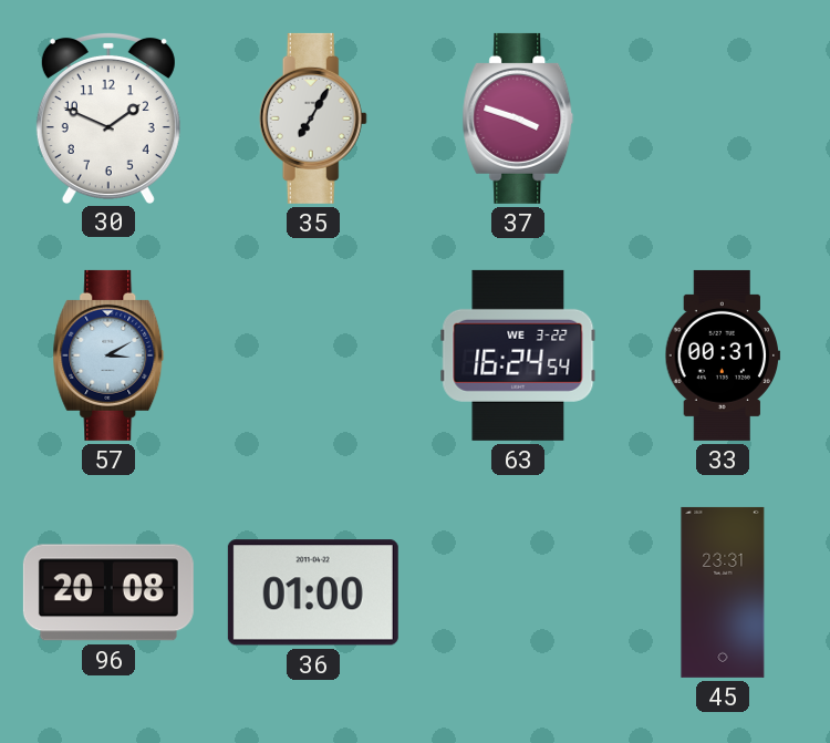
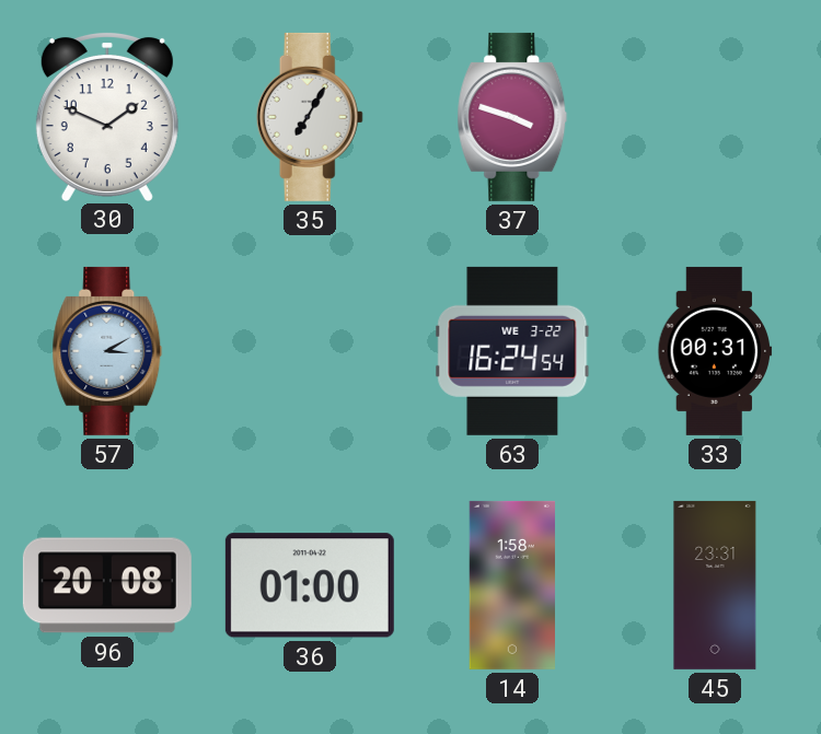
14: none -> 1:58
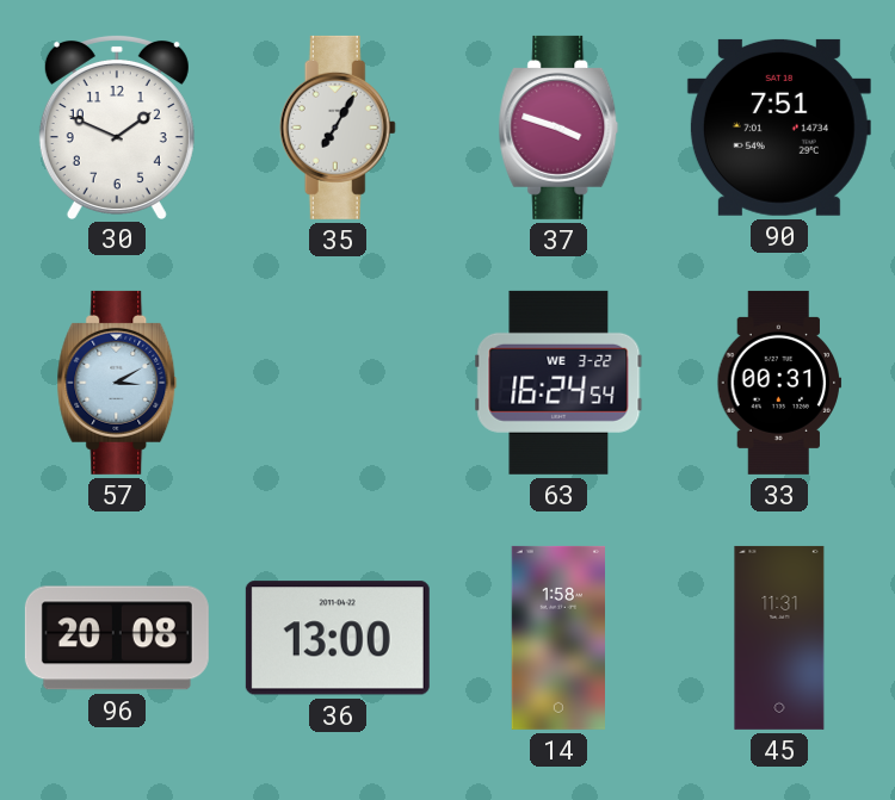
90: none -> 7:51
36: 01:00 -> 13:00
45: 23:31 -> 11:31
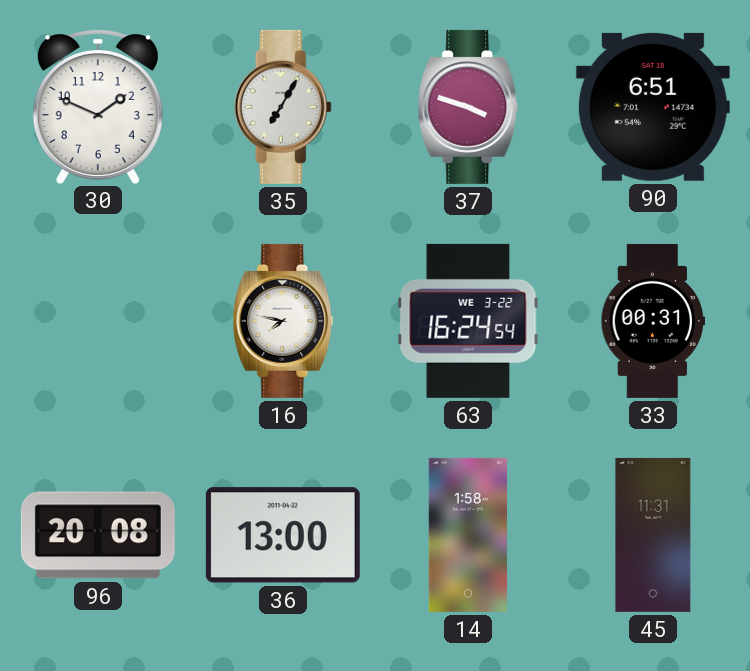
90: 7:51 -> 6:51
57: 3:10 -> none
16: none -> 7:47
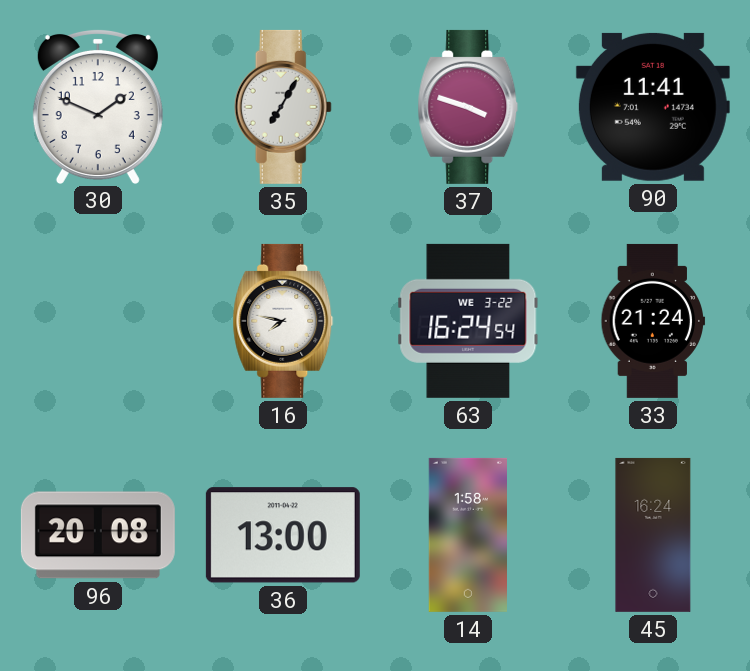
90: 6:51 -> 11:41
33: 00:31 -> 21:24
45: 11:31 -> 16:24
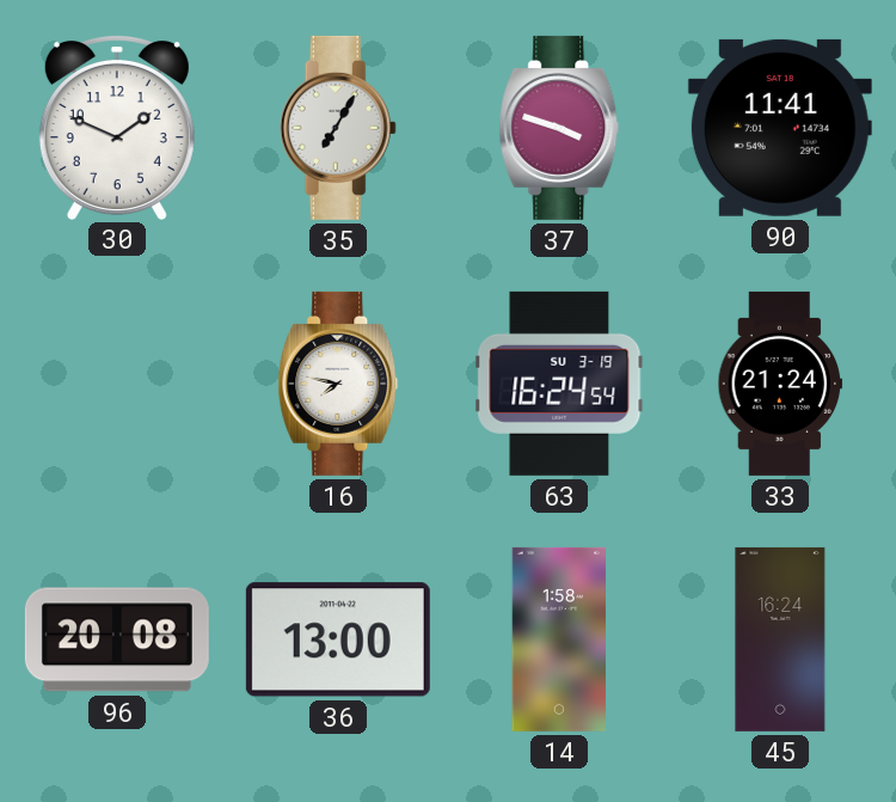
63 date: WE 3-22 -> SU 3-19
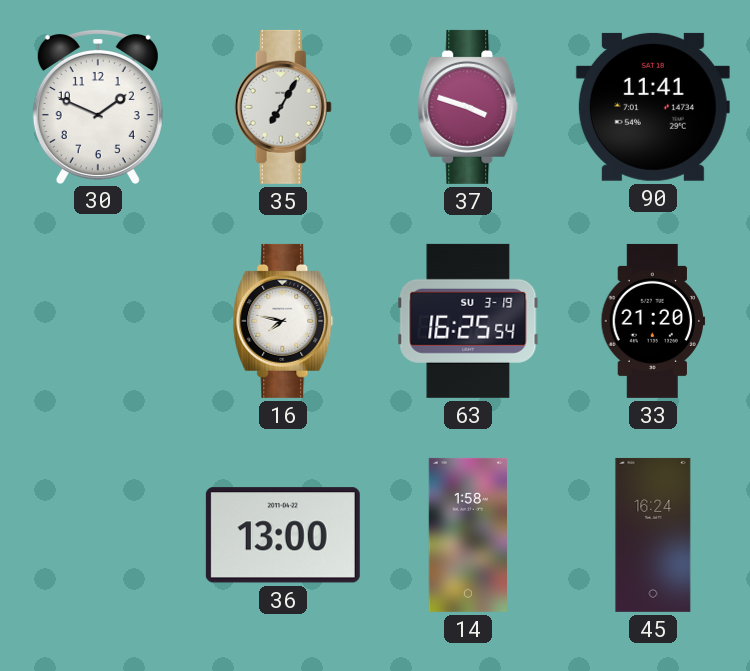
63: 16:24 -> 16:25
33: 21:24 -> 21:20
96: 20:08 -> none
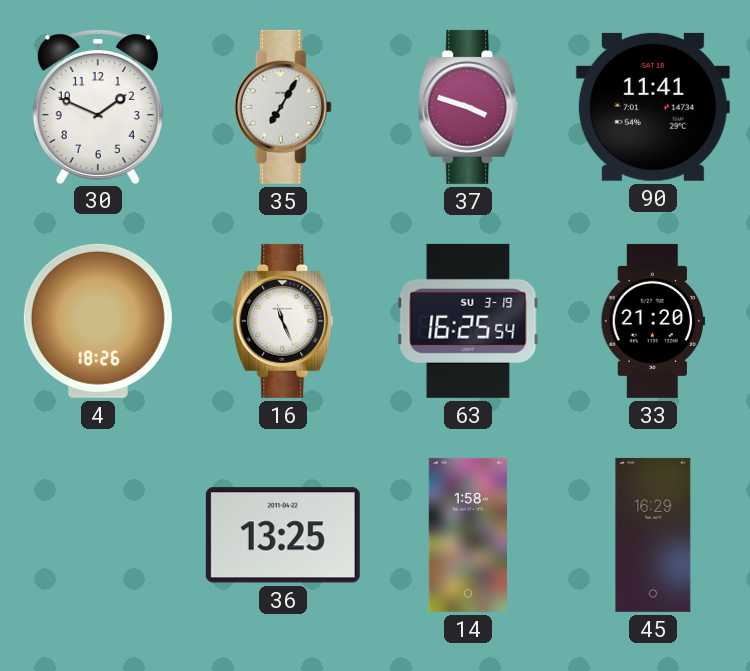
4: none -> 18:26
16: 7:47 -> 11:26
36: 13:00 -> 13:25
45: 16:24 -> 16:29
